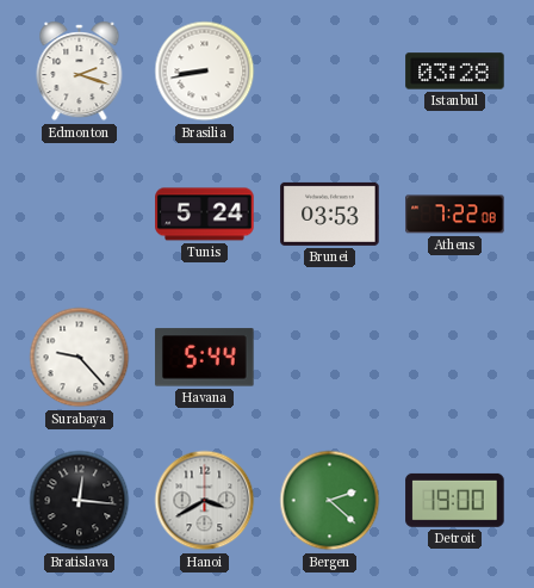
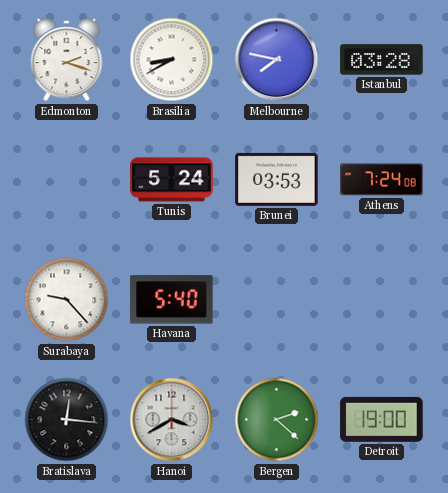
Brasilia: 8:43 -> 8:40
Melbourne: none -> 7:47
Athens: 7:22 -> 7:24
Havana: 5:44 -> 5:40
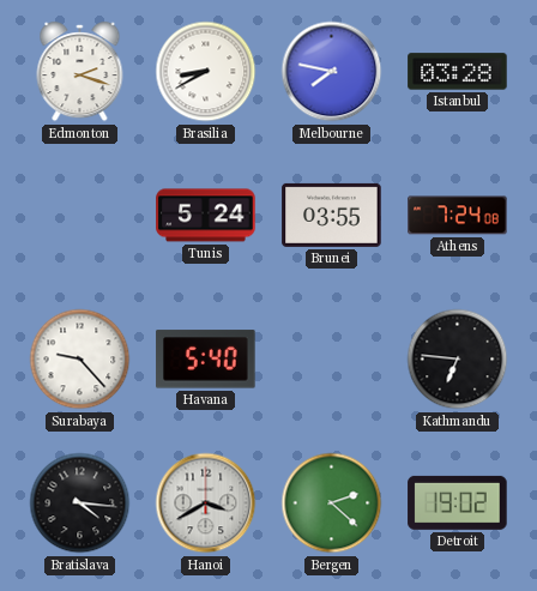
Brunei: 03:53 -> 03:55
Kathmandu: none -> 6:46
Bratislava: 12:16 -> 4:16
Detroit: 19:00 -> 19:02
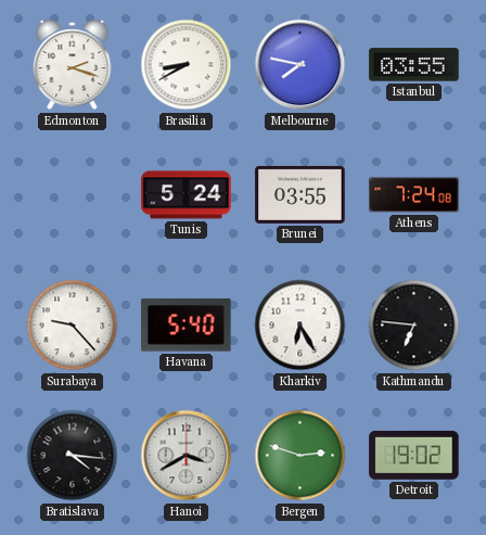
Istanbul: 03:28 -> 03:55
Kharkiv: none -> 6:25
Bergen: 2:22 -> 2:48
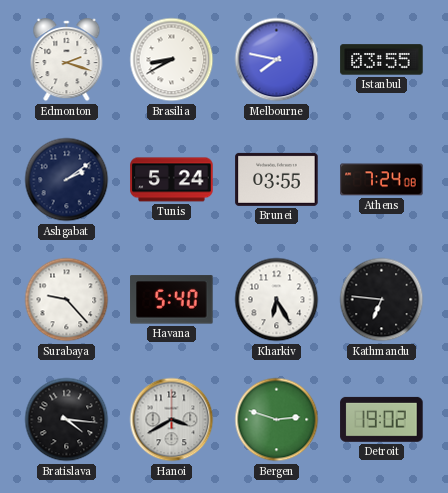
Ashgabat: none -> 2:09
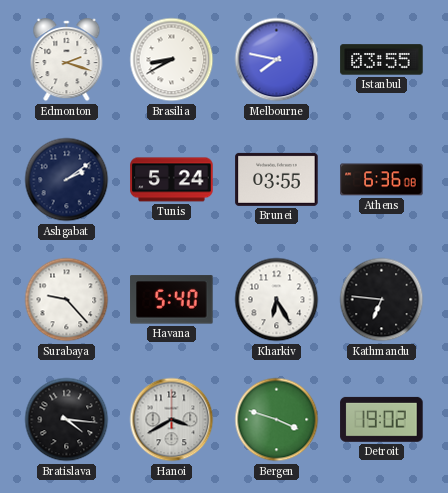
Athens: 7:24 -> 6:36
Bergen: 2:48 -> 3:48
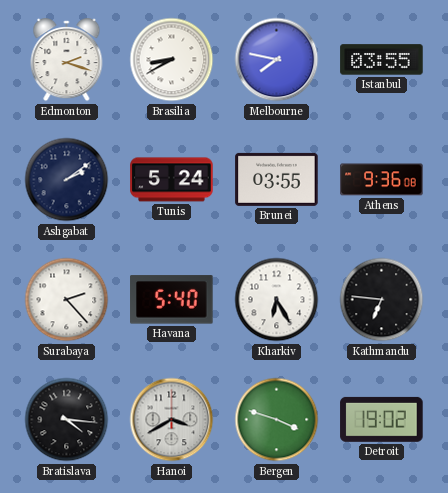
Athens: 6:36 -> 9:36
Surabaya: 9:23 -> 2:23
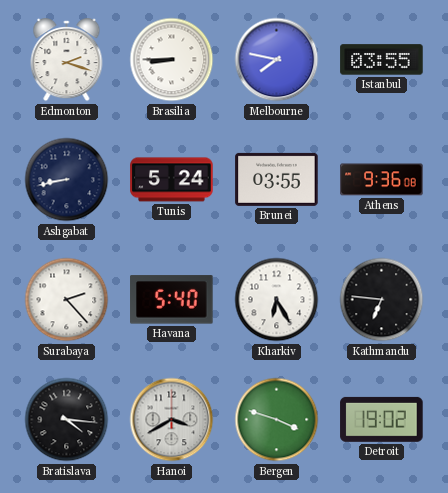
Brasilia: 8:40 -> 8:45
Ashgabat: 2:09 -> 8:43
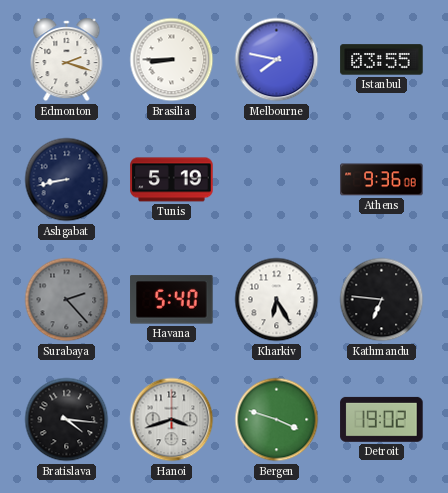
Tunis: 5:24 -> 5:19
Brunei: 03:55 -> none
Surabaya dial: white -> grey
Hanoi: 3:40 -> 3:42
